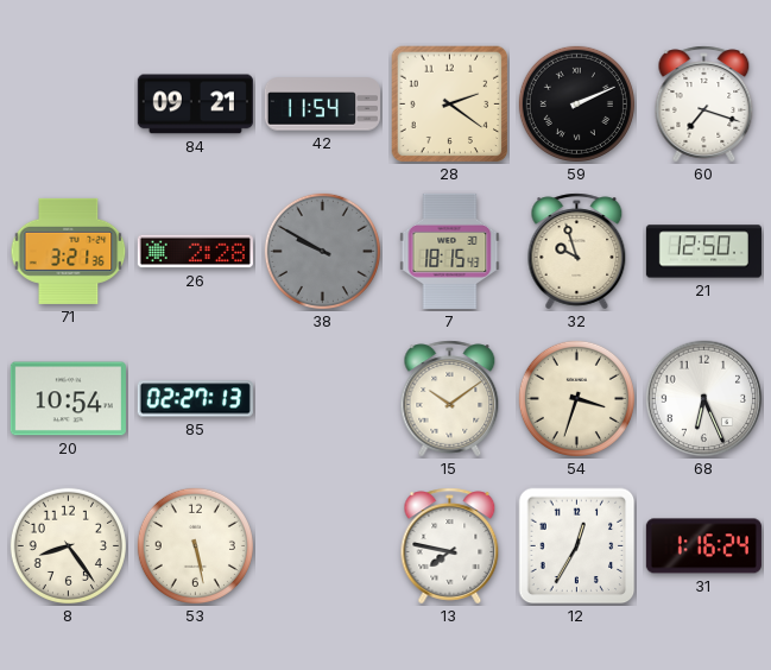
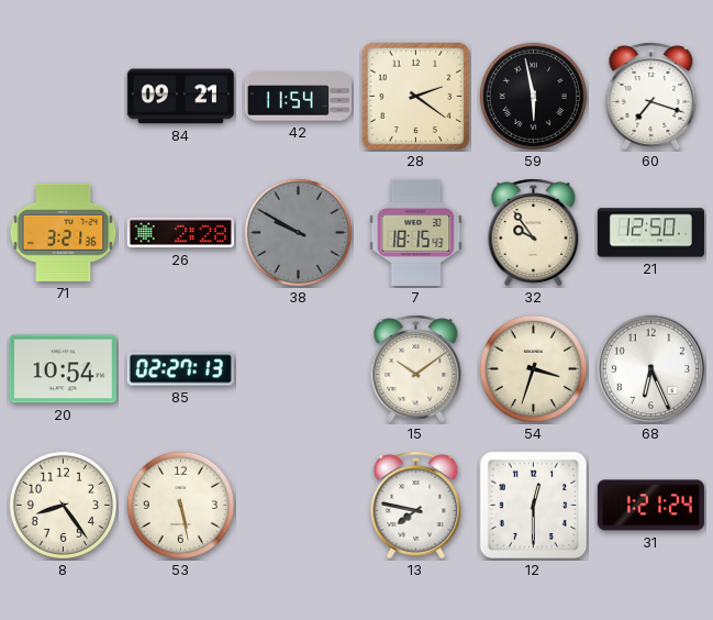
59: 2:11 -> 5:58
32: 9:57 -> 9:54
12: 12:35 -> 12:30
31: 1:16 -> 1:21
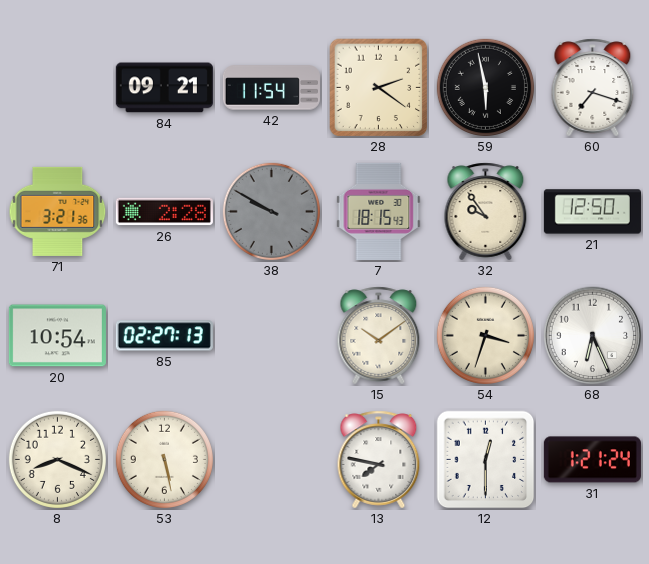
8: 8:24 -> 8:19
